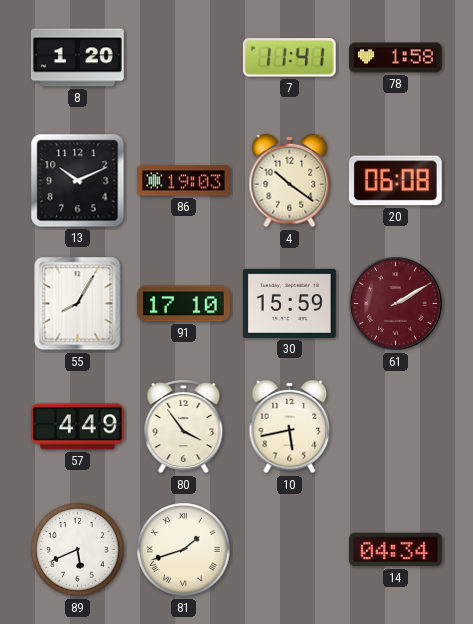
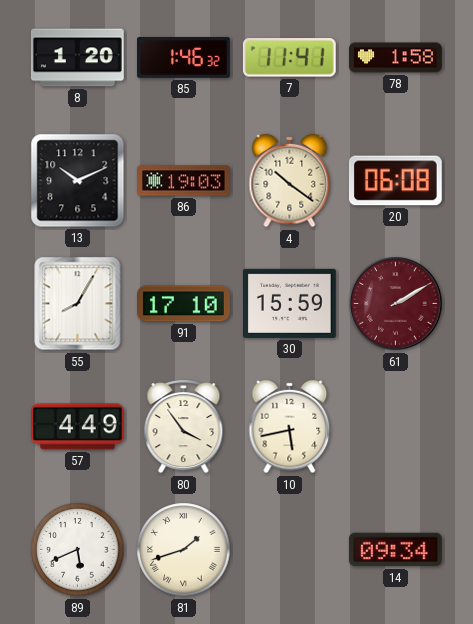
85: none -> 1:46
14: 04:34 -> 09:34
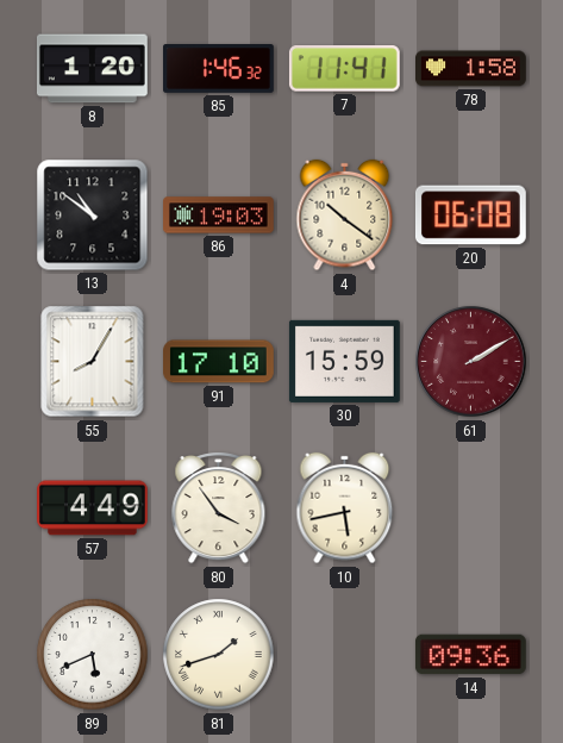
13: 10:11 -> 10:51
14: 09:34 -> 09:36
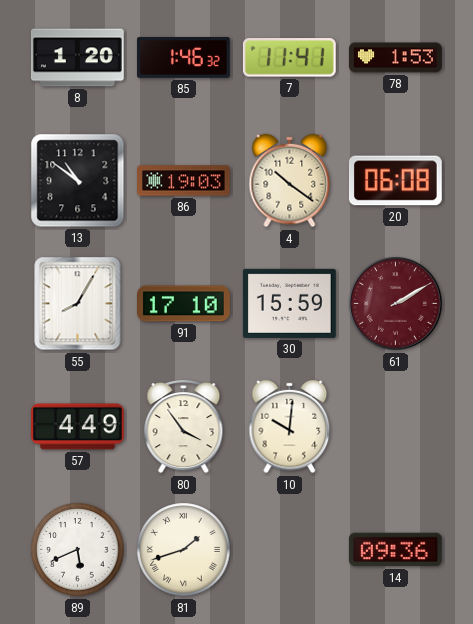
78: 1:58 -> 1:53
10: 5:43 -> 10:01
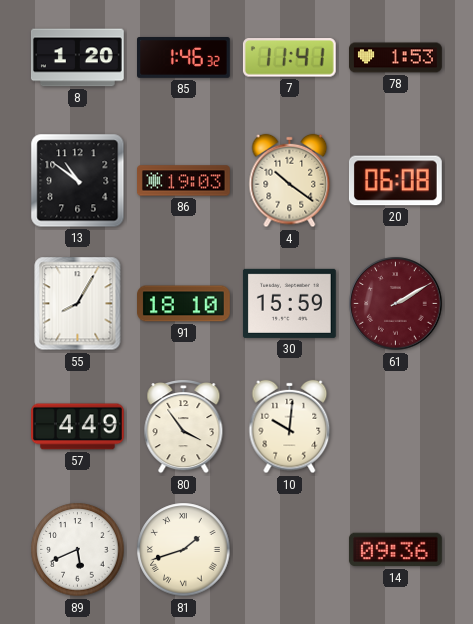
91: 17:10 -> 18:10
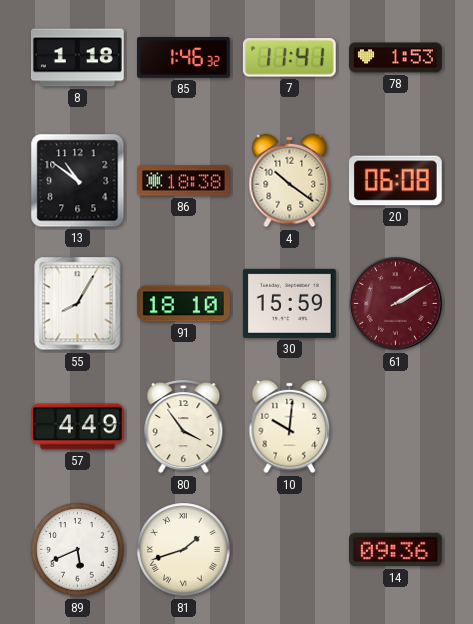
8: 1:20 -> 1:18
86: 19:03 -> 18:38
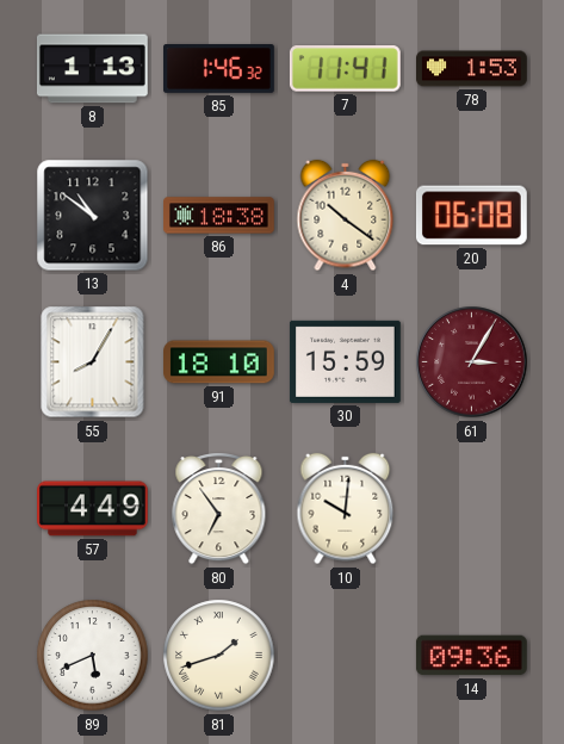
8: 1:18 -> 1:13
61: 2:10 -> 3:05
80: 3:54 -> 6:54
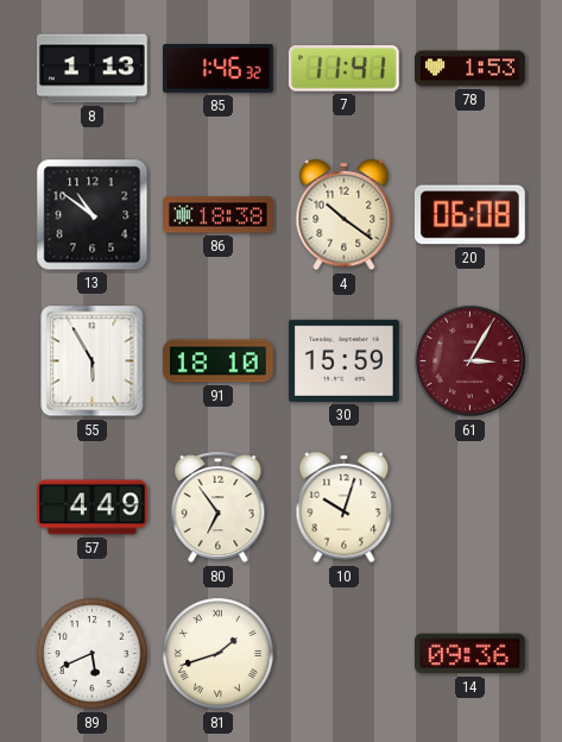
55: 8:05 -> 5:55
10: 10:01 -> 10:03
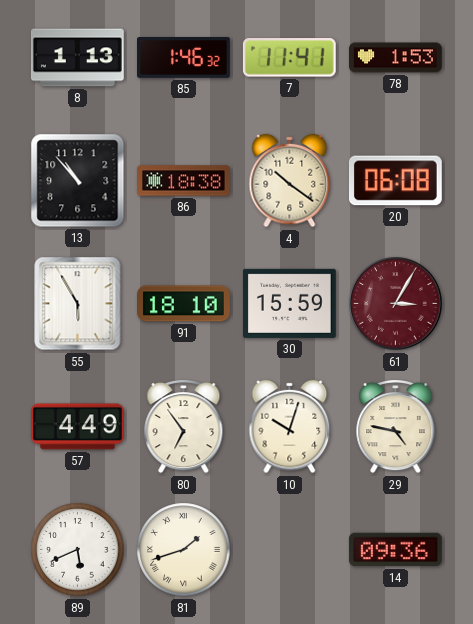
13: 10:51 -> 10:53
29: none -> 4:47
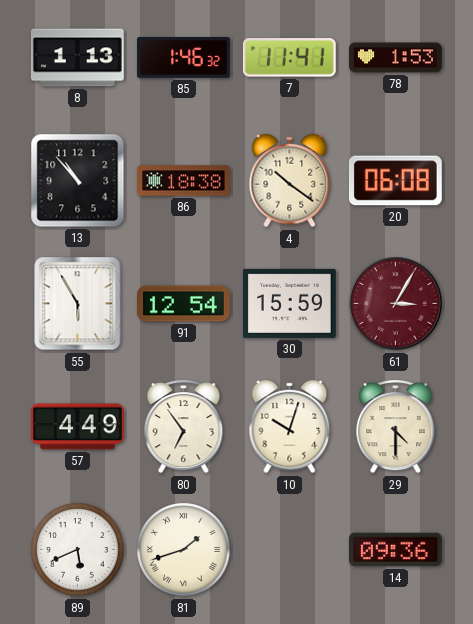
91: 18:10 -> 12:54
29: 4:47 -> 4:30
